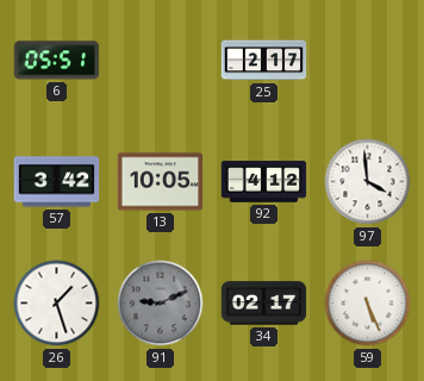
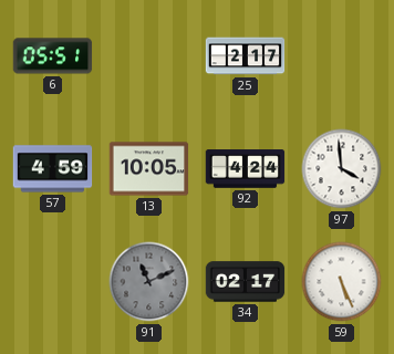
57: 3:42 -> 4:59
92: 4:12 -> 4:24
26: 1:27 -> none
91: 9:11 -> 11:11
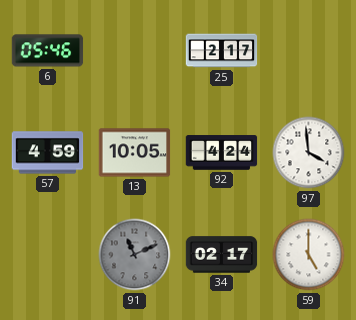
6: 05:51 -> 05:46
59: 5:26 -> 5:00
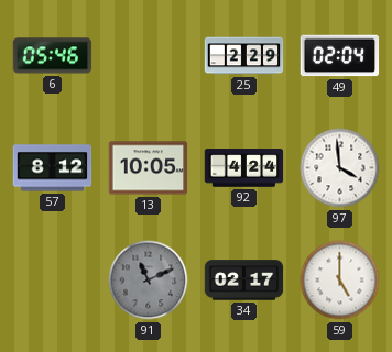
25: 2:17 -> 2:29
49: none -> 02:04
57: 4:59 -> 8:12
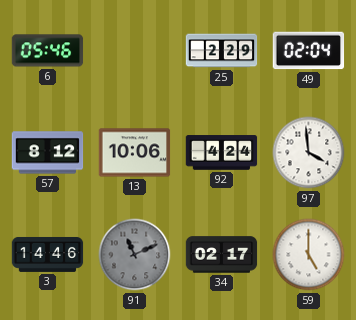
13: 10:05 -> 10:06
3: none -> 14:46
